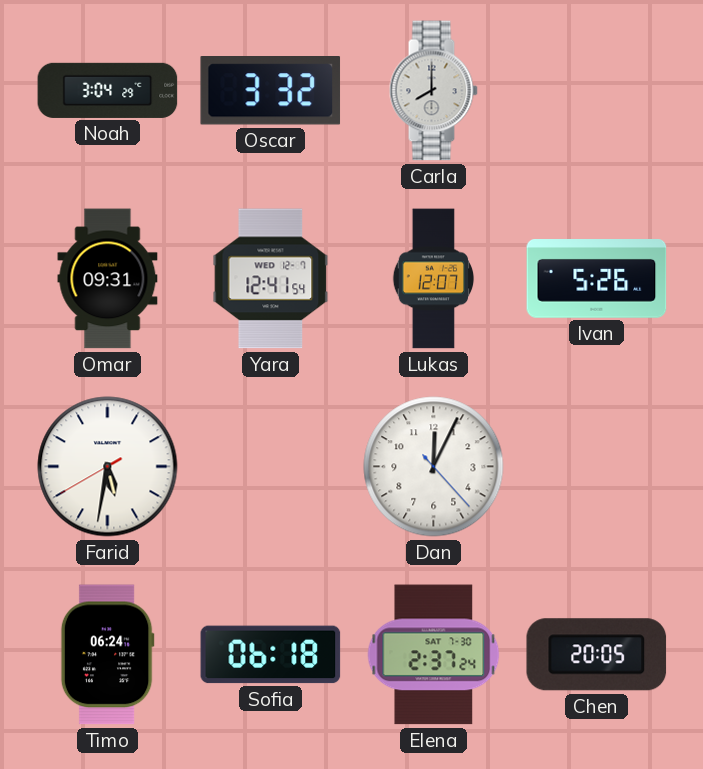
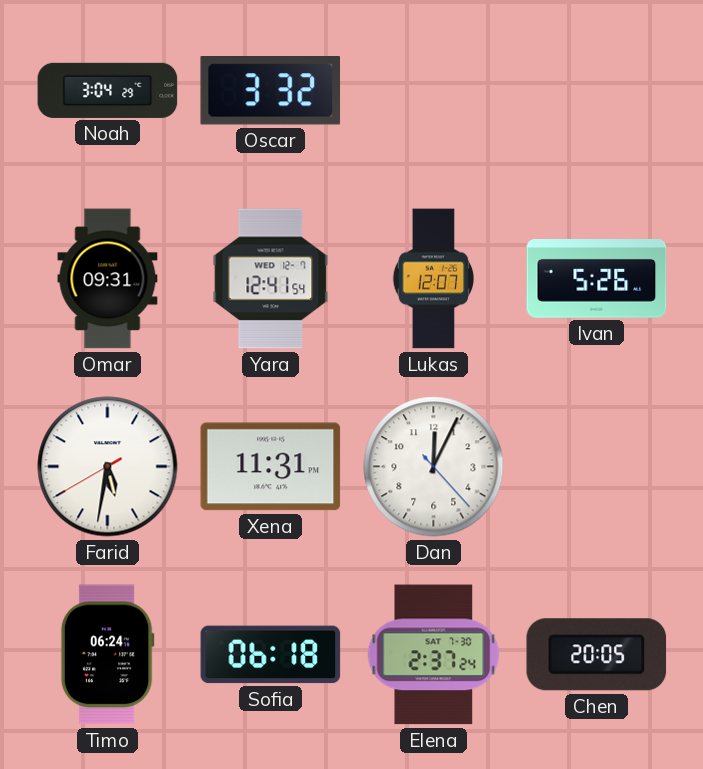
Carla: 8:00 -> none
Xena: none -> 11:31
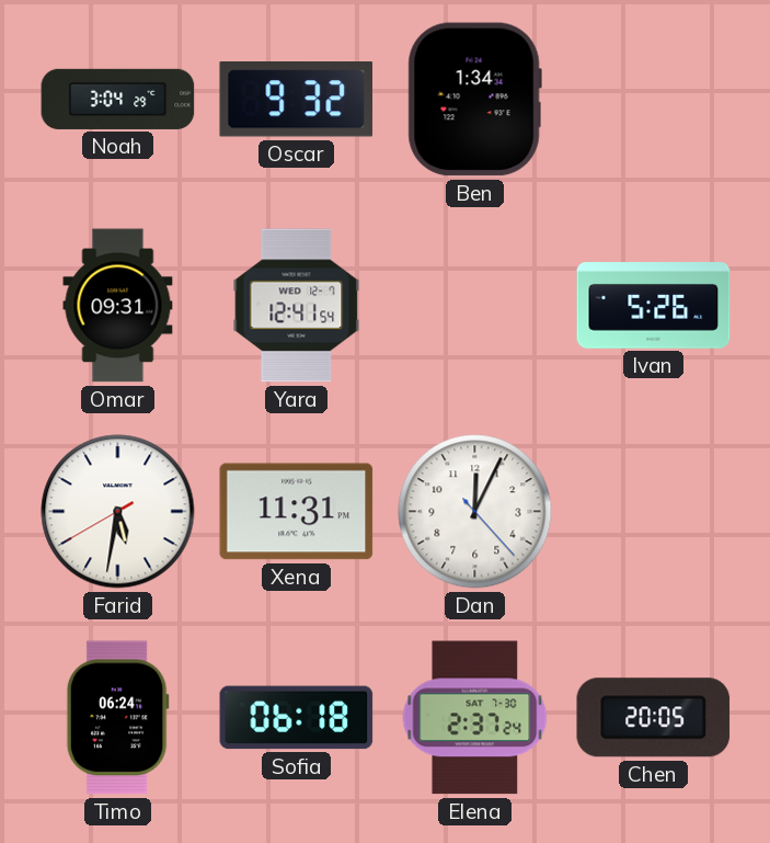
Oscar: 3:32 -> 9:32
Ben: none -> 1:34
Lukas: 12:07 -> none
